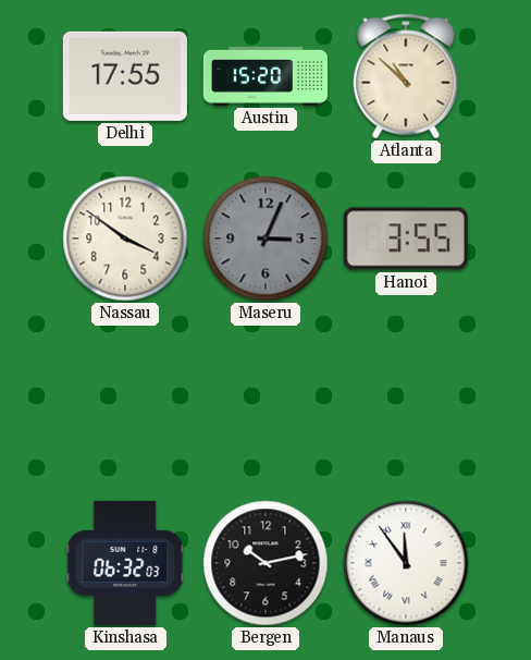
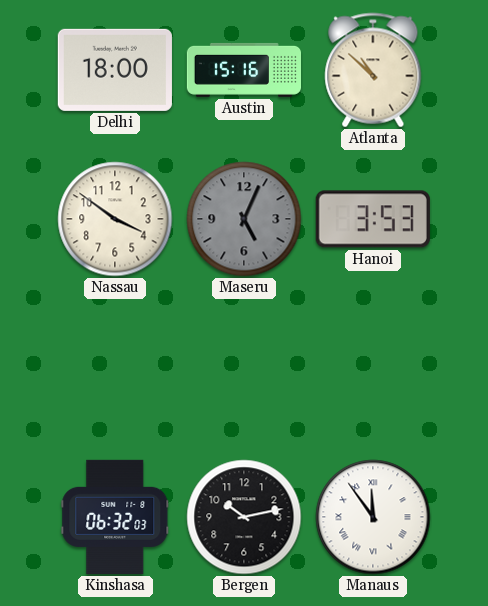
Delhi: 17:55 -> 18:00
Austin: 15:20 -> 15:16
Maseru: 3:04 -> 5:04
Hanoi: 3:55 -> 3:53
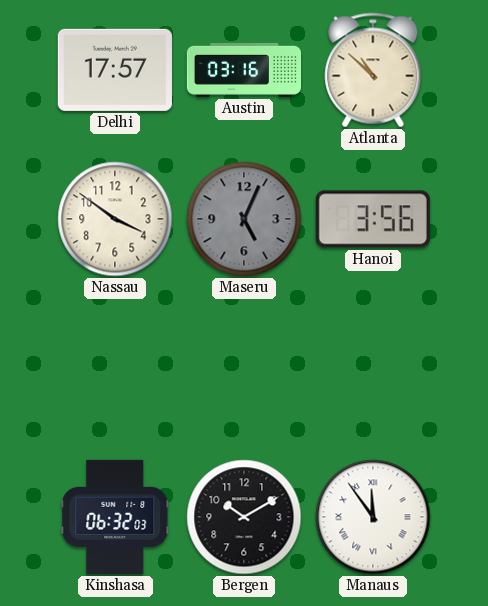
Delhi: 18:00 -> 17:57
Austin: 15:16 -> 03:16
Hanoi: 3:53 -> 3:56
Bergen: 10:13 -> 10:10
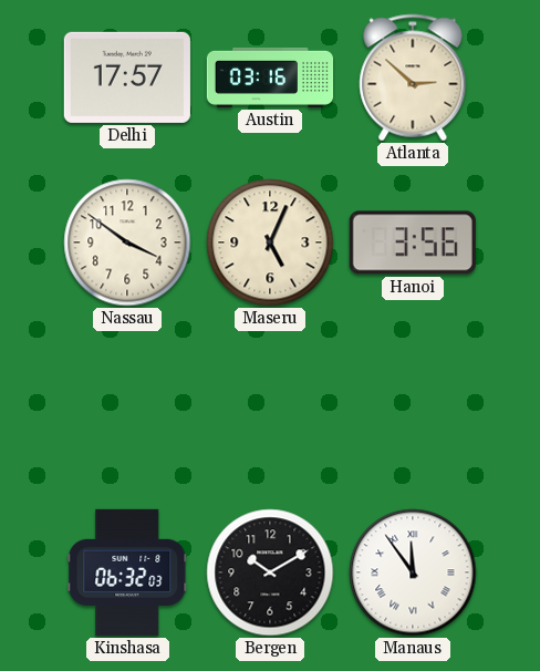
Atlanta: 10:52 -> 2:52
Maseru dial: grey -> cream
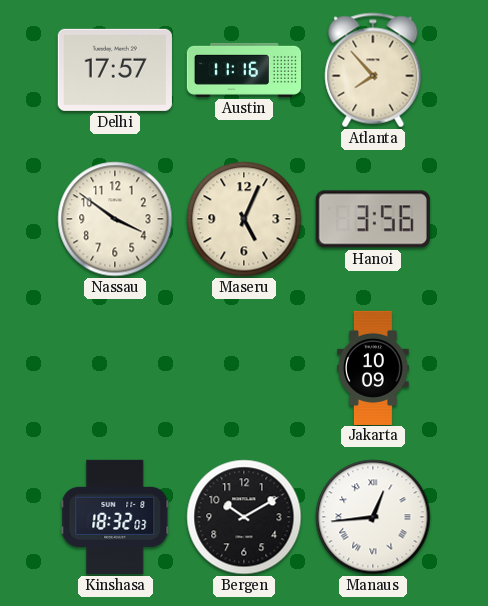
Austin: 03:16 -> 11:16
Atlanta: 2:52 -> 7:53
Jakarta: none -> 10:09
Kinshasa: 06:32 -> 18:32
Manaus: 11:54 -> 12:44
